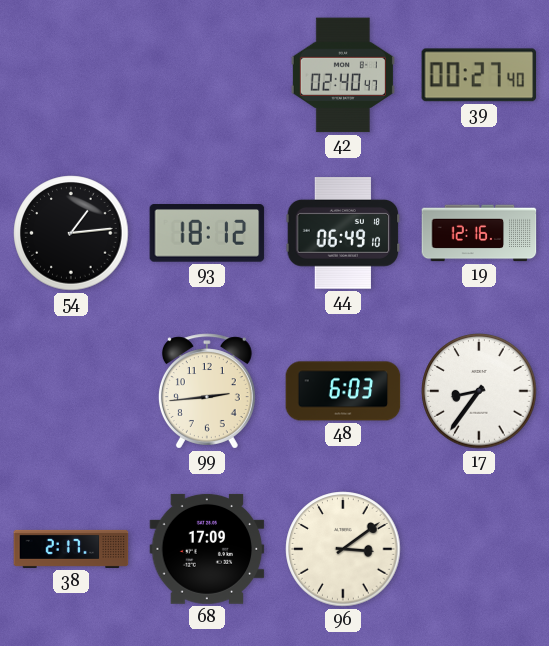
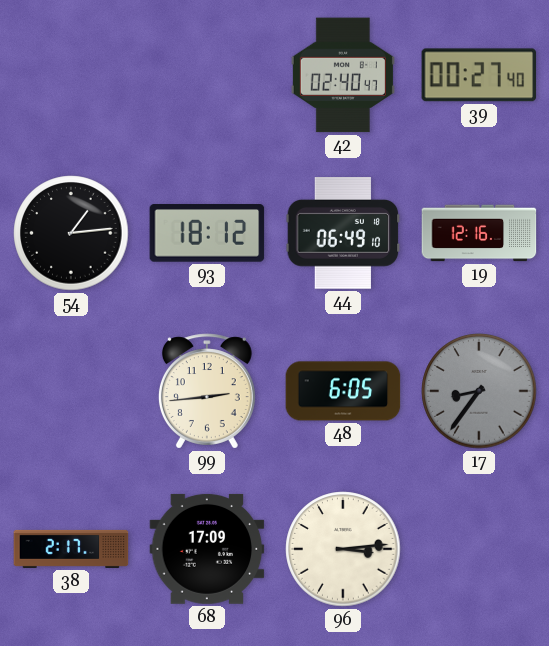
48: 6:03 -> 6:05
17 dial: white -> grey
96: 3:09 -> 3:14
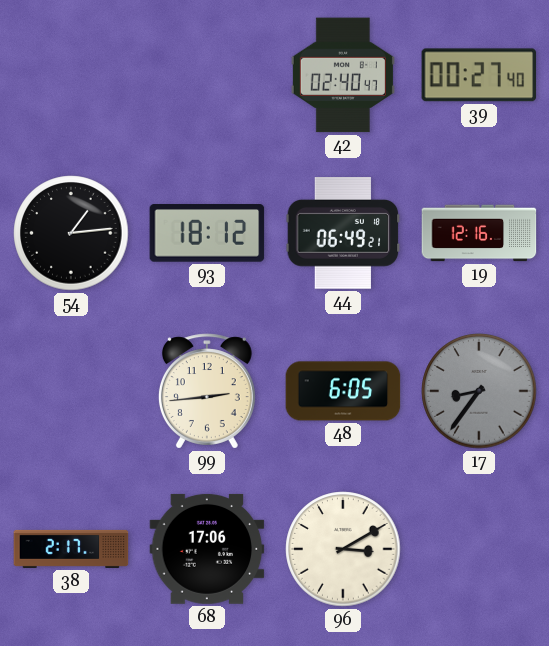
44: 06:49:10 -> 06:49:21
68: 17:09 -> 17:06
96: 3:14 -> 3:10
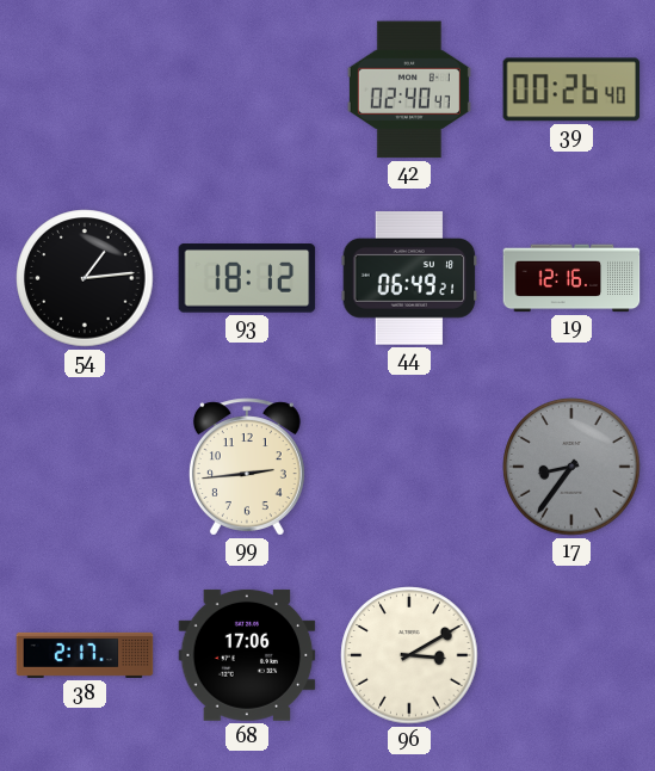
39: 00:27 -> 00:26
48: 6:05 -> none
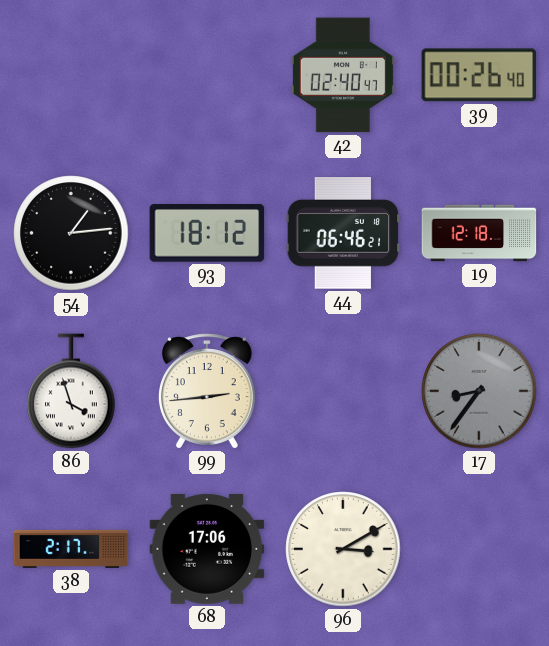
44: 06:49 -> 06:46
19: 12:16 -> 12:18
86: none -> 3:57
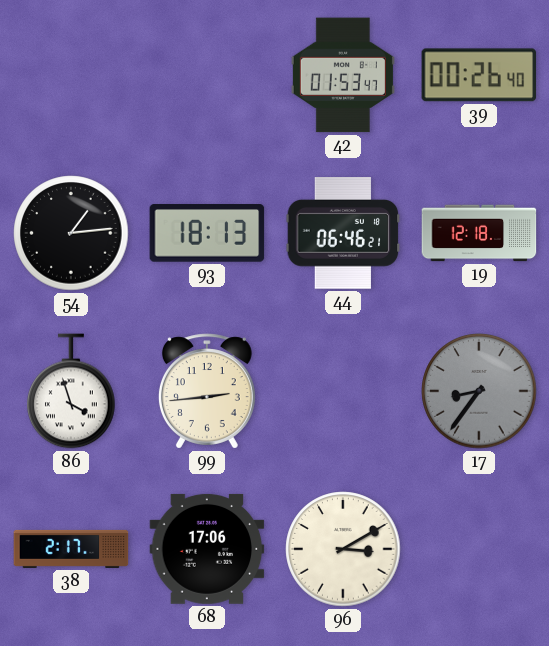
42: 02:40 -> 01:53
93: 18:12 -> 18:13
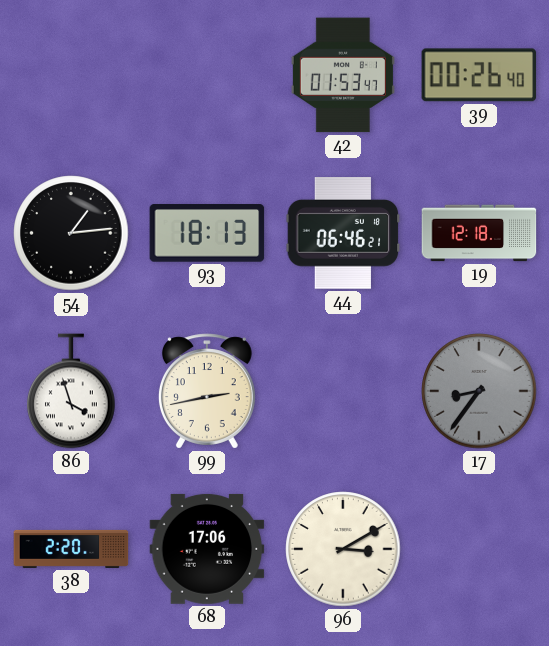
99: 2:44 -> 2:43
38: 2:17 -> 2:20
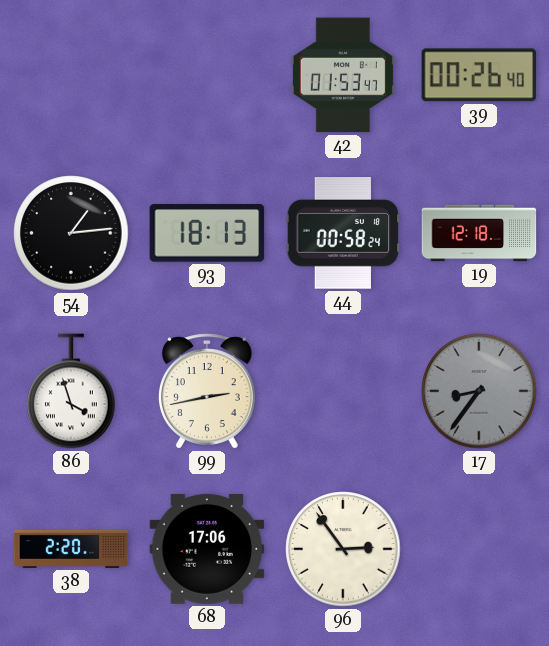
44: 06:46 -> 00:58
96: 3:10 -> 2:54
